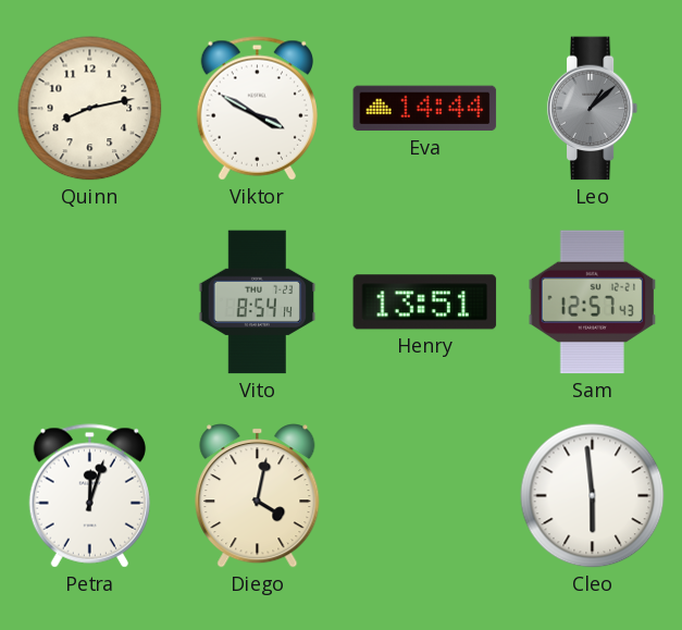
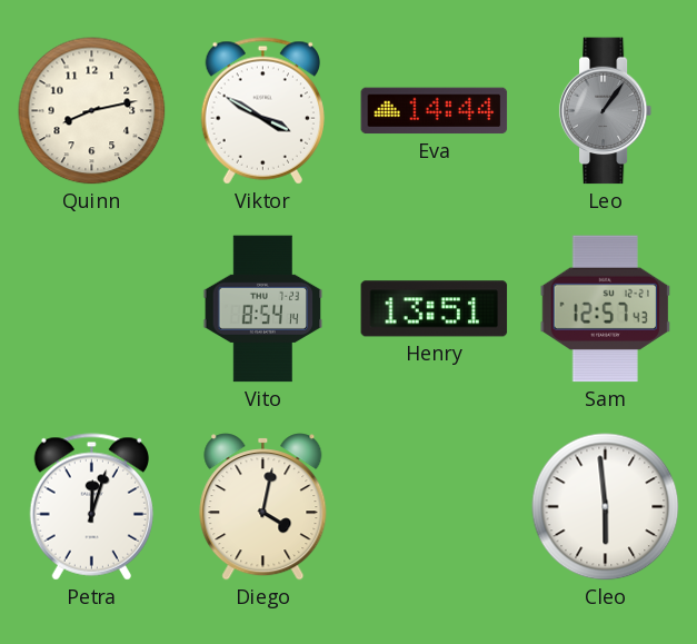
Leo: 1:08 -> 1:06
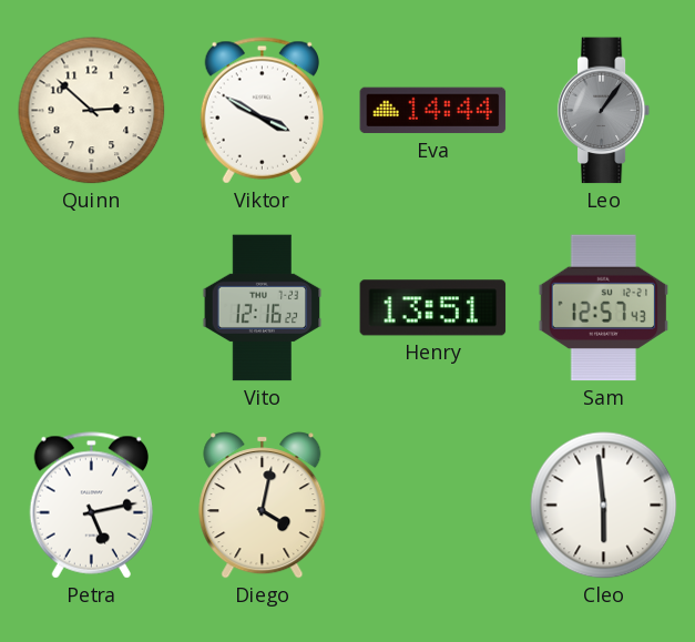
Quinn: 8:13 -> 2:52
Vito: 8:54 -> 12:16
Petra: 12:03 -> 5:13
